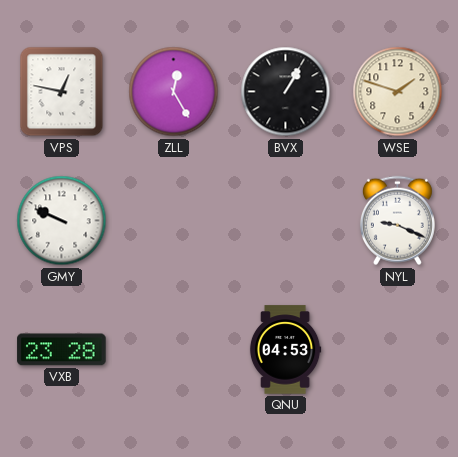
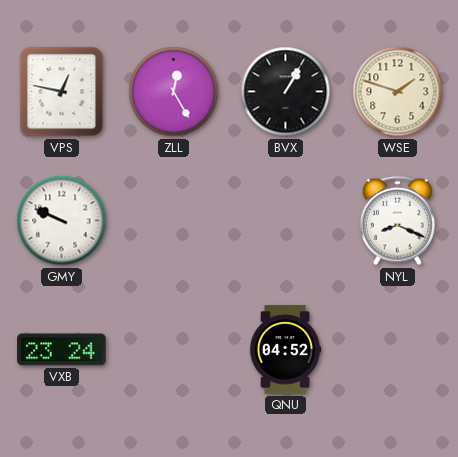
NYL: 9:19 -> 8:19
VXB: 23:28 -> 23:24
QNU: 04:53 -> 04:52
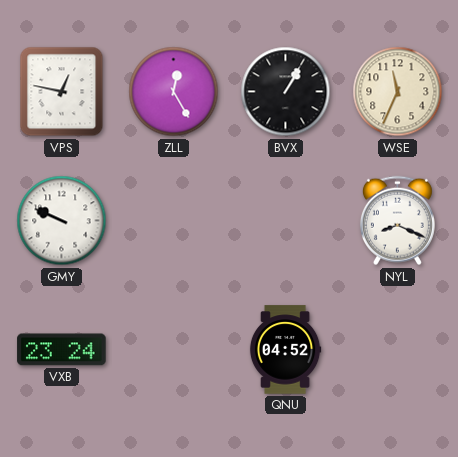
WSE: 1:48 -> 11:34
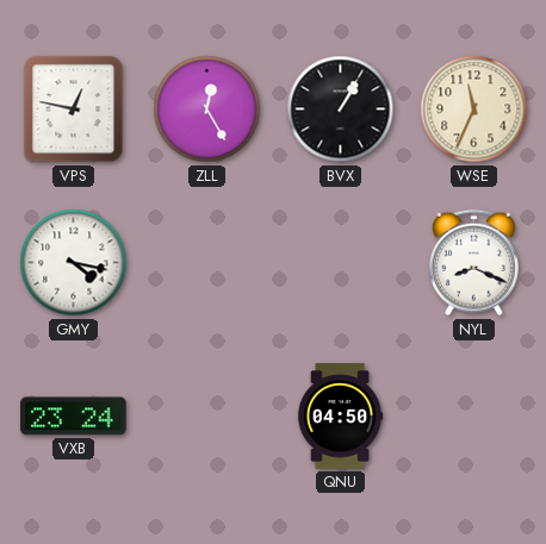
GMY: 9:49 -> 4:17
QNU: 04:52 -> 04:50
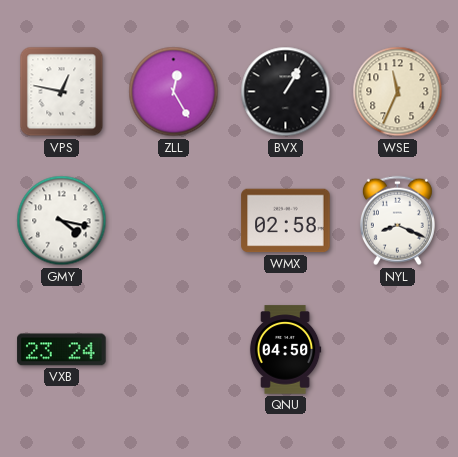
WMX: none -> 02:58
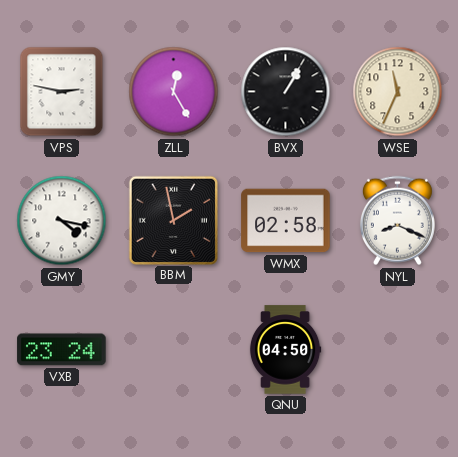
VPS: 12:47 -> 2:47
BBM: none -> 1:58
